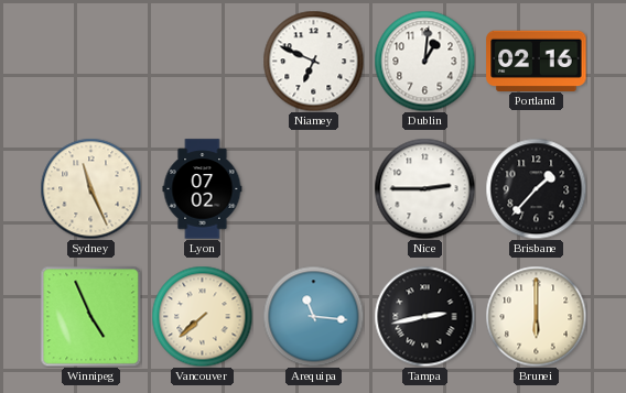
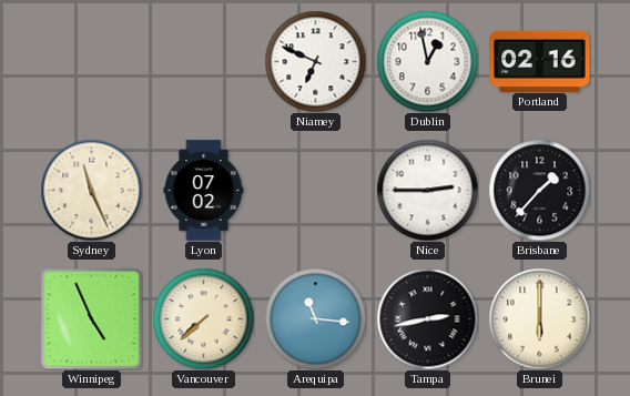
Dublin: 1:01 -> 12:58
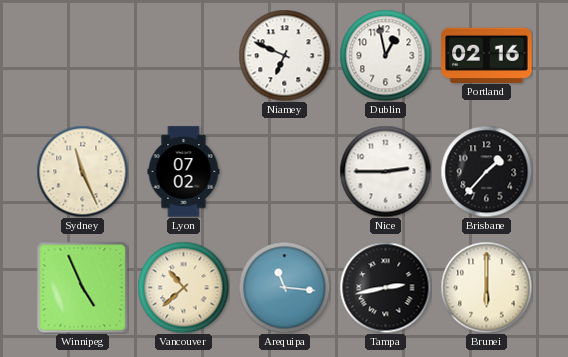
Vancouver: 7:38 -> 10:38
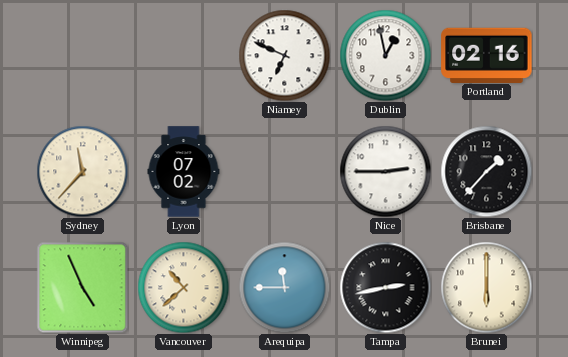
Sydney: 11:26 -> 11:37
Arequipa: 11:16 -> 11:45
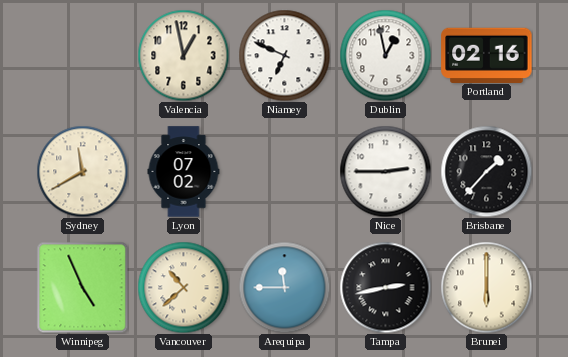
Valencia: none -> 12:58
Sydney: 11:37 -> 11:40
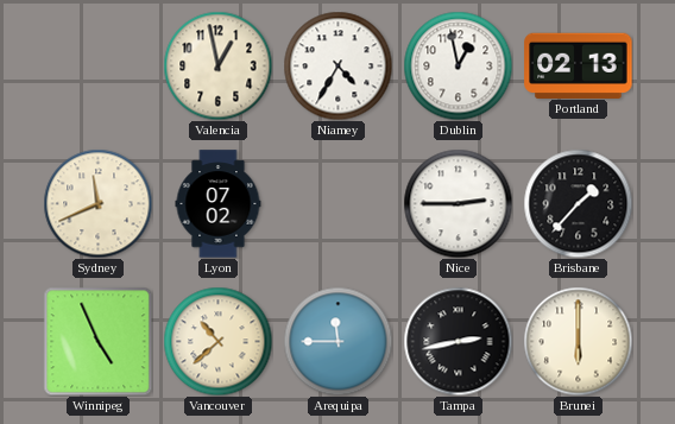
Niamey: 6:49 -> 4:35
Portland: 02:16 -> 02:13
Sydney: 11:40 -> 11:41
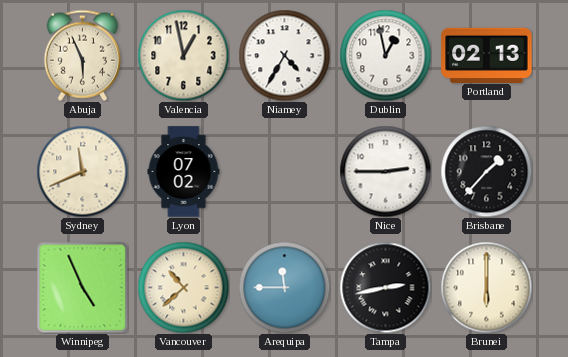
Abuja: none -> 5:56
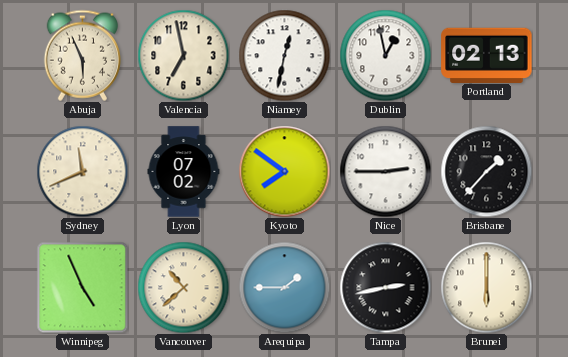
Valencia: 12:58 -> 6:58
Niamey: 4:35 -> 12:32
Kyoto: none -> 7:51
Arequipa: 11:45 -> 1:45
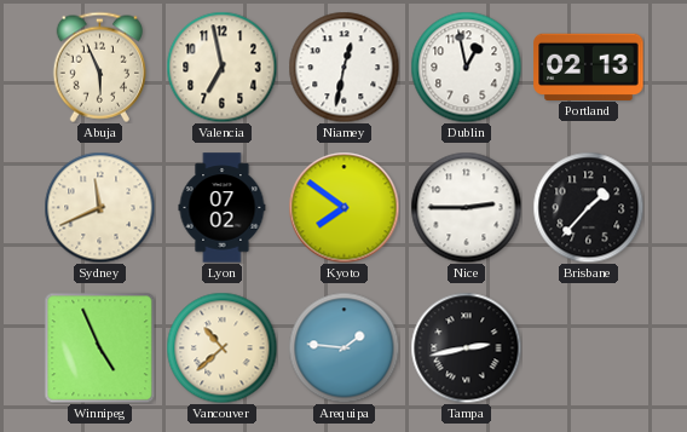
Arequipa: 1:45 -> 1:46
Brunei: 6:00 -> none
